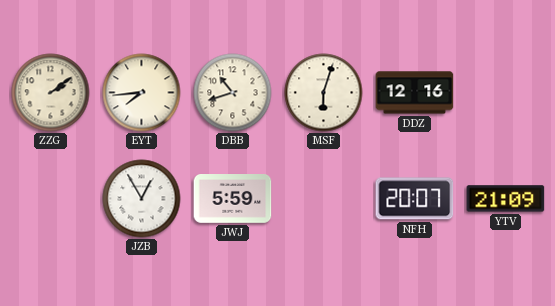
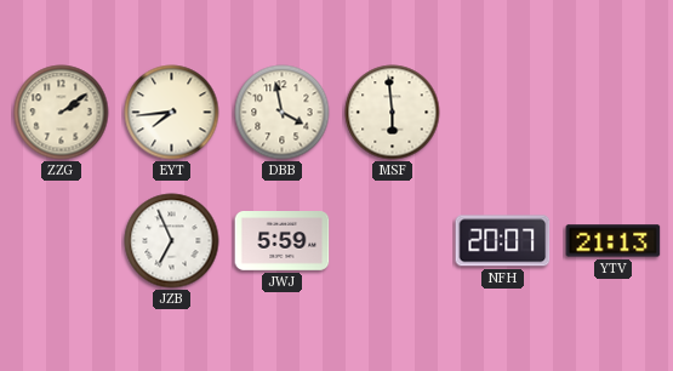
DBB: 10:42 -> 3:58
MSF: 6:03 -> 5:59
DDZ: 12:16 -> none
JZB: 12:55 -> 6:56
YTV: 21:09 -> 21:13
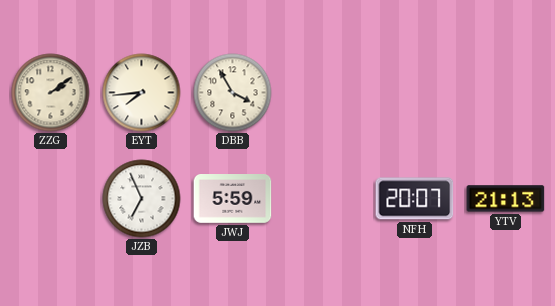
DBB: 3:58 -> 3:55
MSF: 5:59 -> none
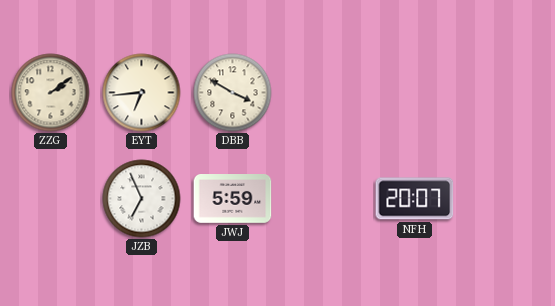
EYT: 7:44 -> 6:44
DBB: 3:55 -> 3:50
YTV: 21:13 -> none
